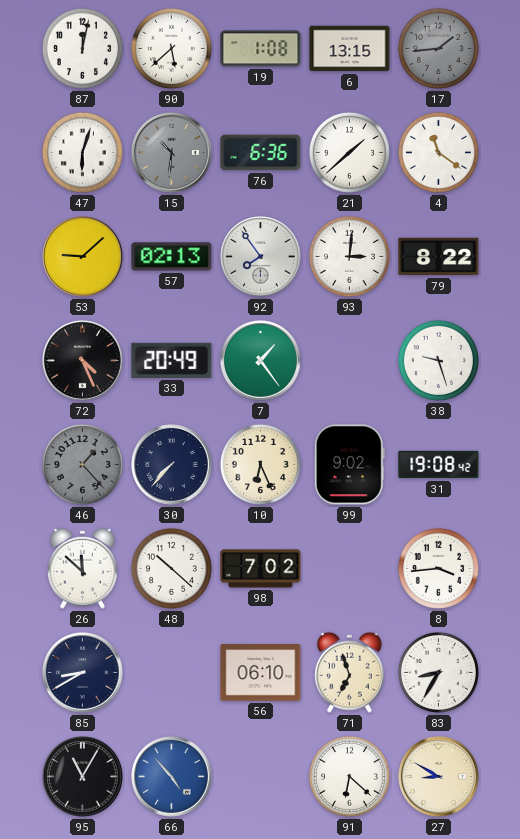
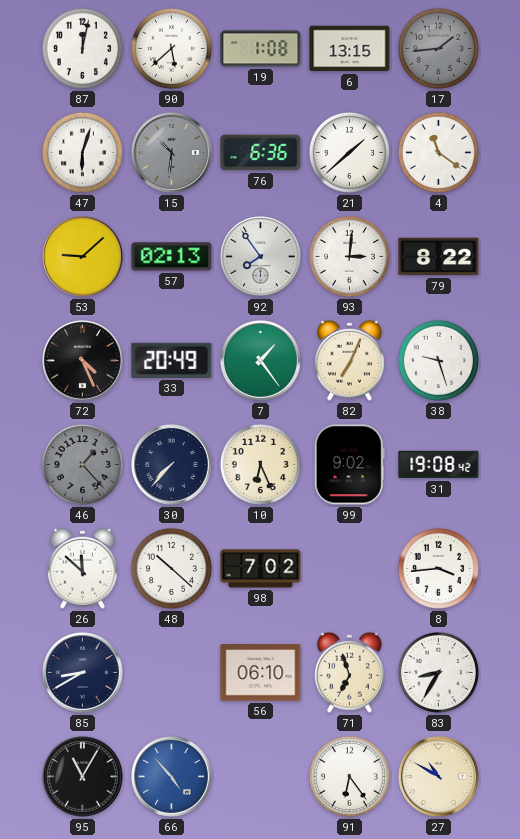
82: none -> 7:04
91: 6:22 -> 6:24
27: 8:50 -> 10:50
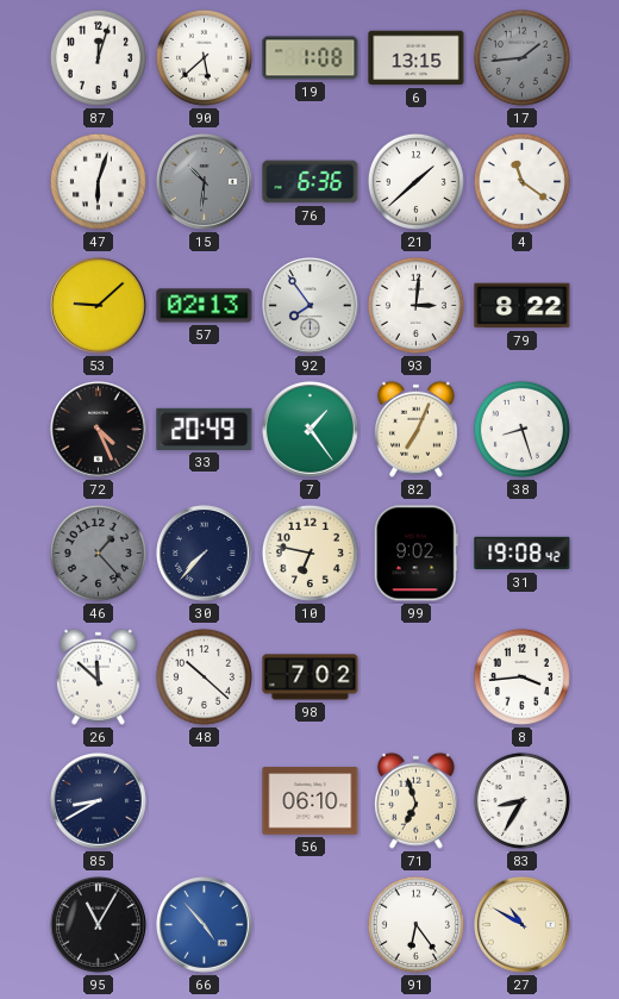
87: 12:02 -> 12:03
38: 9:27 -> 8:27
10: 6:26 -> 6:47
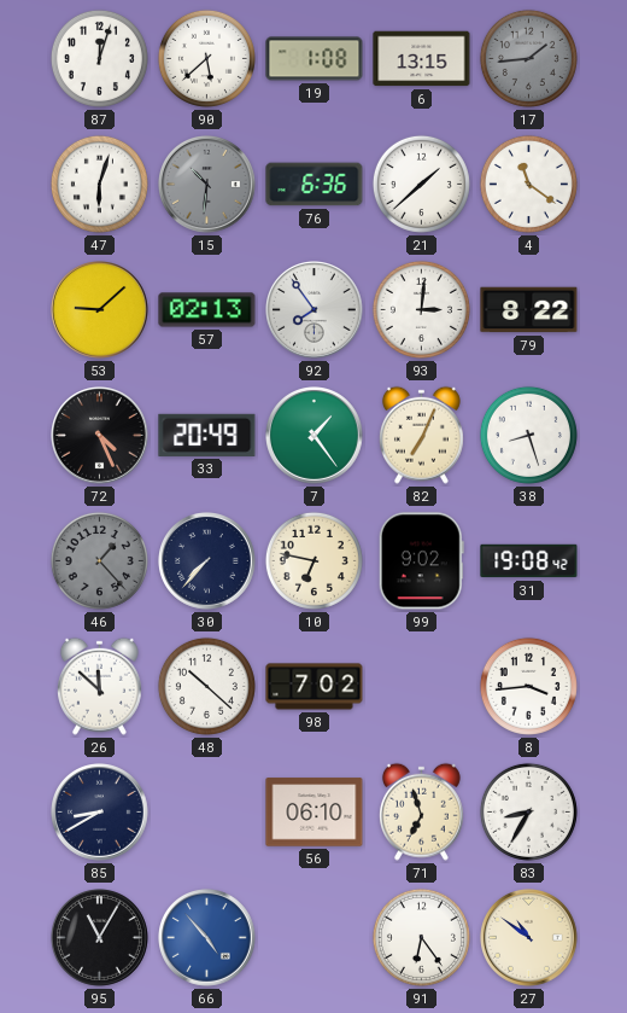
27: 10:50 -> 10:51
